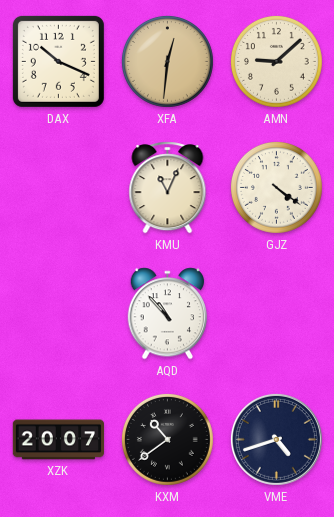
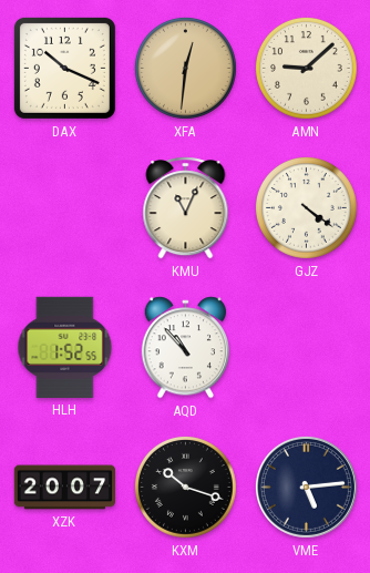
HLH: none -> 1:52
KXM: 10:39 -> 10:18
VME: 4:42 -> 5:14
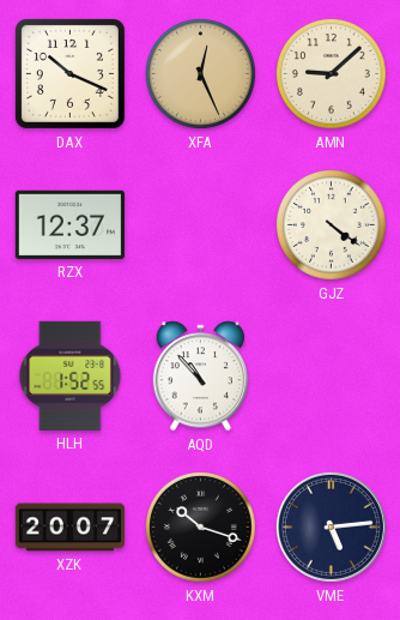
XFA: 12:31 -> 12:26
RZX: none -> 12:37
KMU: 11:04 -> none
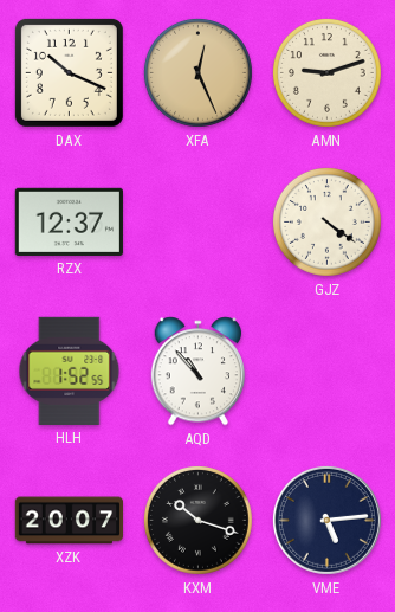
AMN: 9:08 -> 9:12
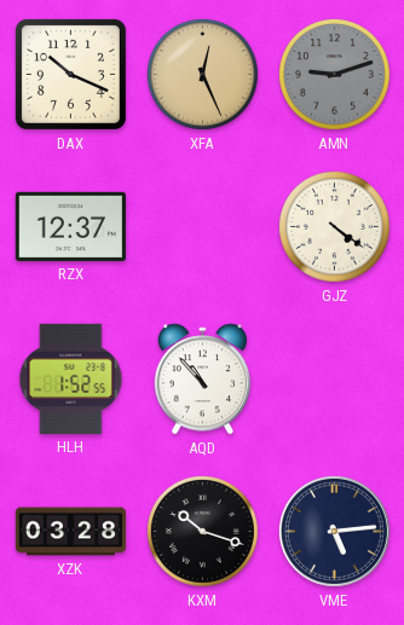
AMN dial: cream -> grey
XZK: 20:07 -> 03:28
